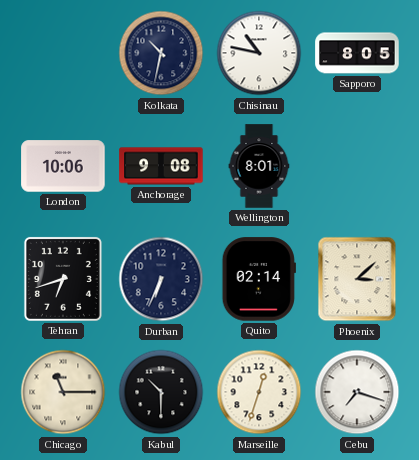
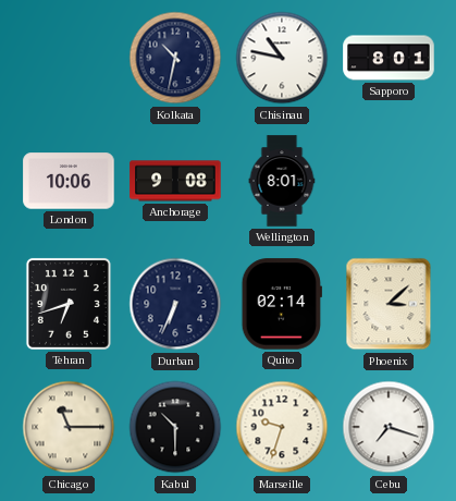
Sapporo: 8:05 -> 8:01
Marseille: 12:33 -> 9:33
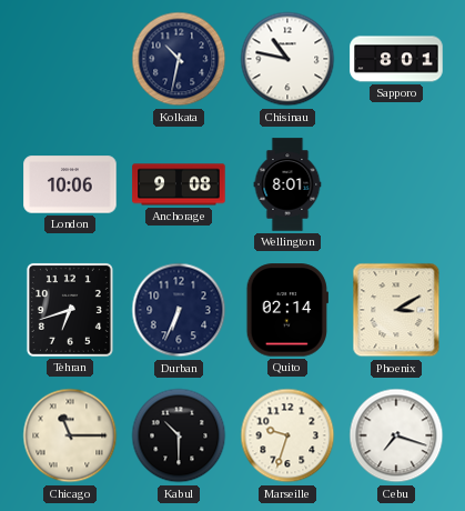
Phoenix: 3:08 -> 3:10
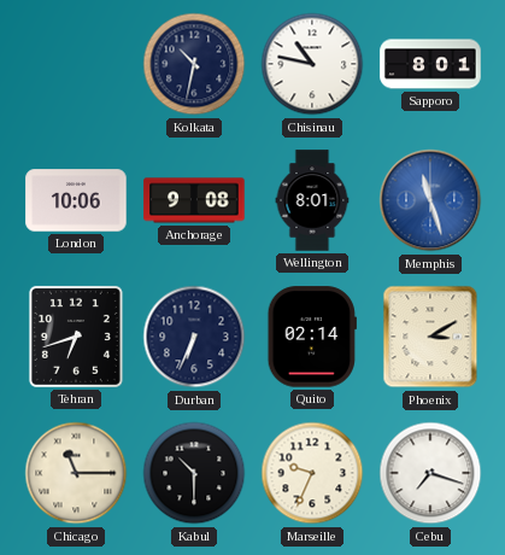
Memphis: none -> 11:27
Marseille: 9:33 -> 9:34
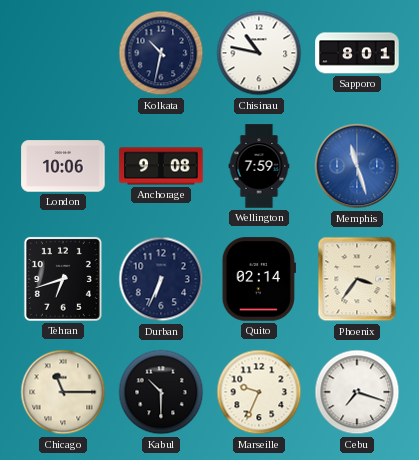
Wellington: 8:01 -> 7:59
Phoenix: 3:10 -> 3:36
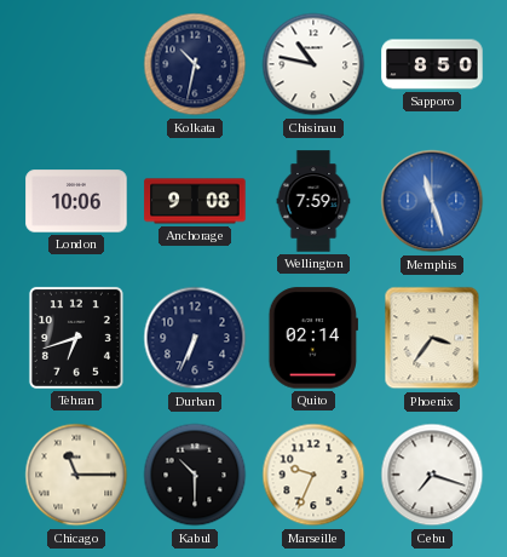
Sapporo: 8:01 -> 8:50
